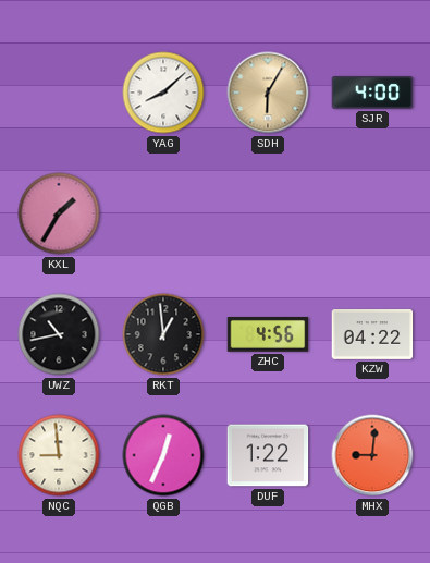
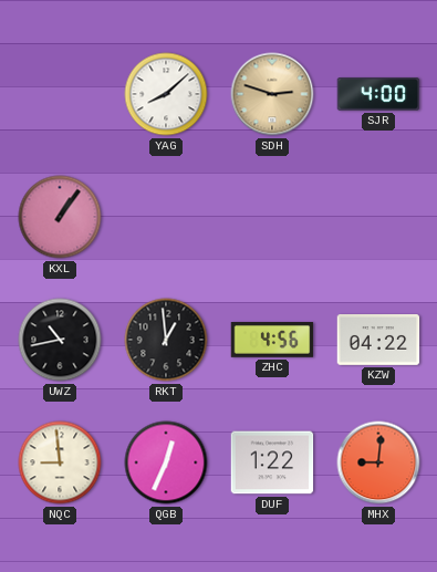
SDH: 6:05 -> 2:48
KXL: 1:35 -> 1:06
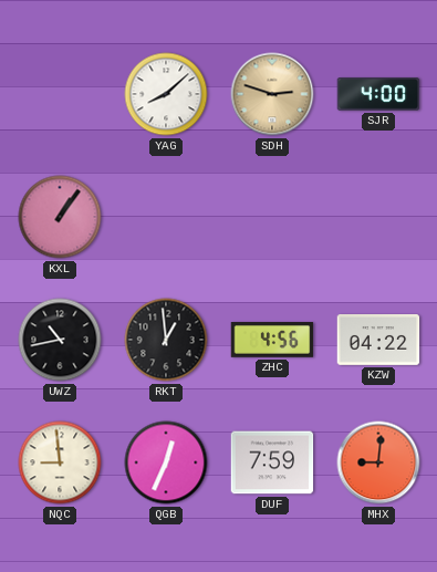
DUF: 1:22 -> 7:59
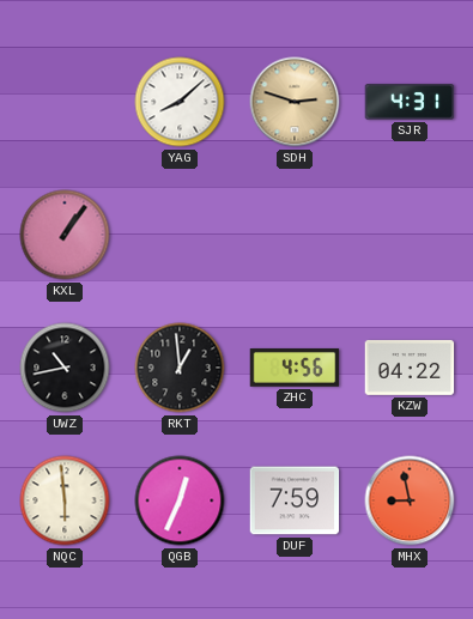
SJR: 4:00 -> 4:31
NQC: 8:59 -> 5:59
MHX: 9:01 -> 8:58
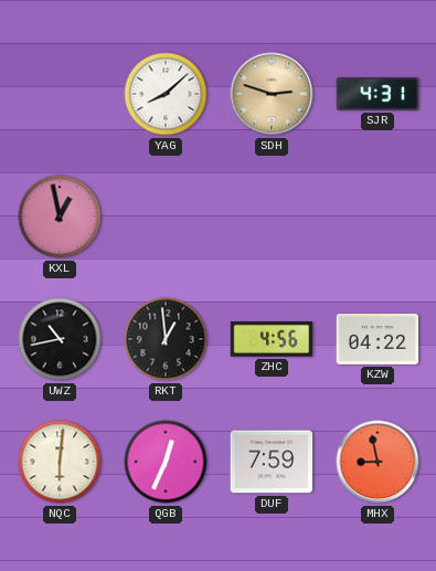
KXL: 1:06 -> 12:58
NQC: 5:59 -> 6:01
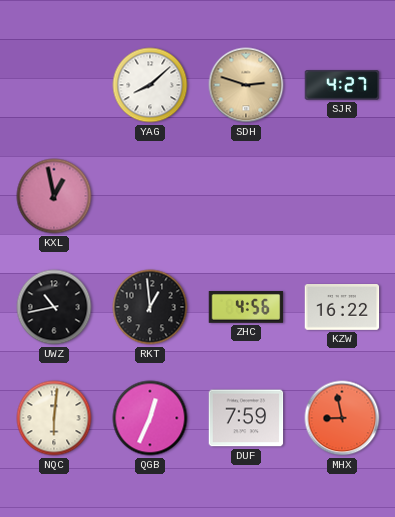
SJR: 4:31 -> 4:27
KZW: 04:22 -> 16:22
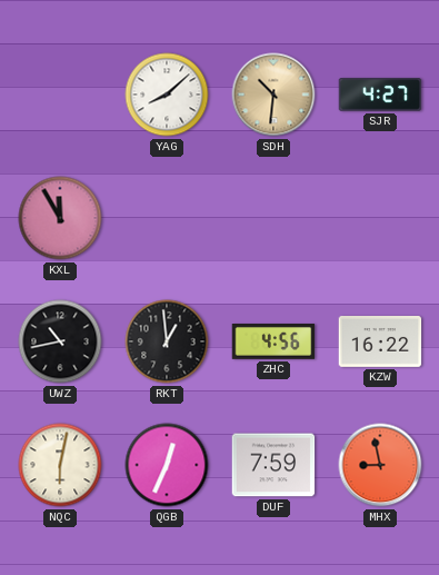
SDH: 2:48 -> 10:31
KXL: 12:58 -> 11:55
NQC: 6:01 -> 6:02
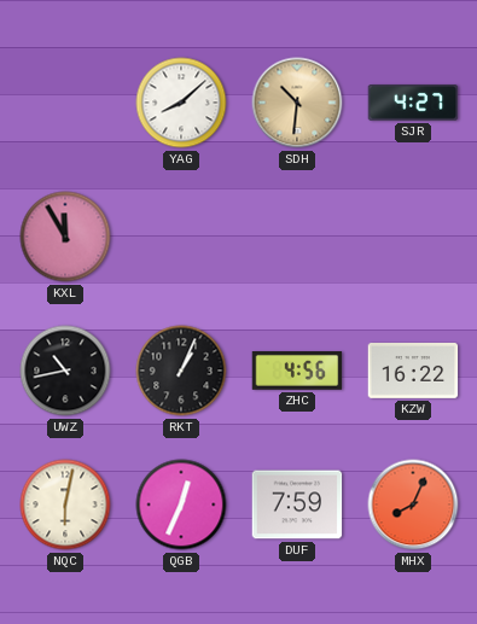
RKT: 12:59 -> 1:04
MHX: 8:58 -> 8:04
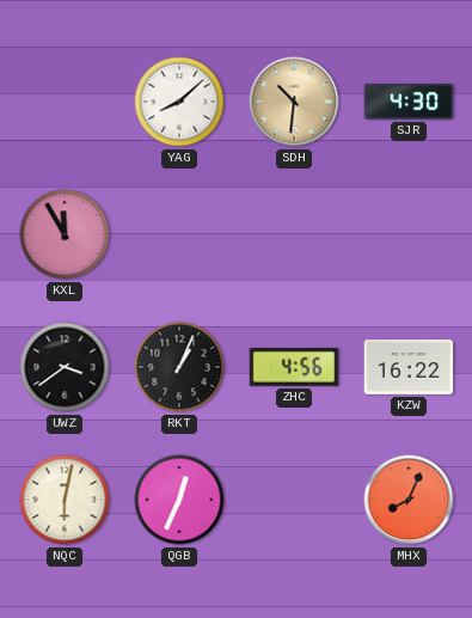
SJR: 4:27 -> 4:30
UWZ: 10:43 -> 3:39
DUF: 7:59 -> none
